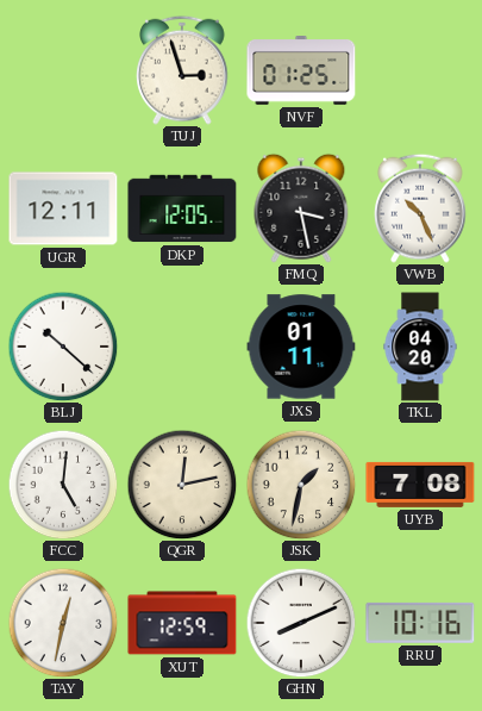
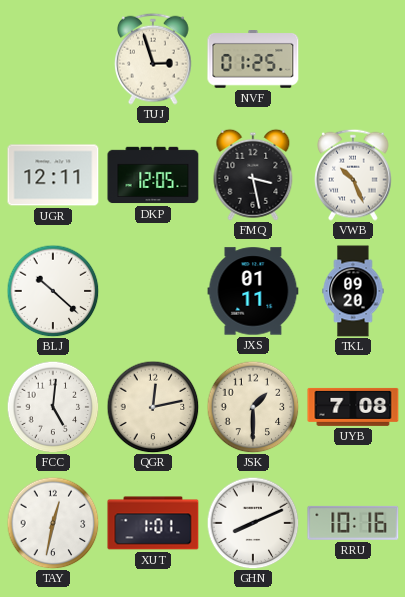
TKL: 04:20 -> 09:20
JSK: 1:32 -> 1:30
XUT: 12:59 -> 1:01
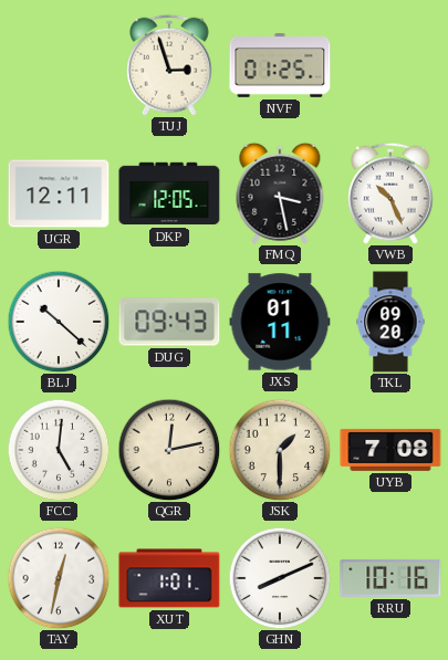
DUG: none -> 09:43
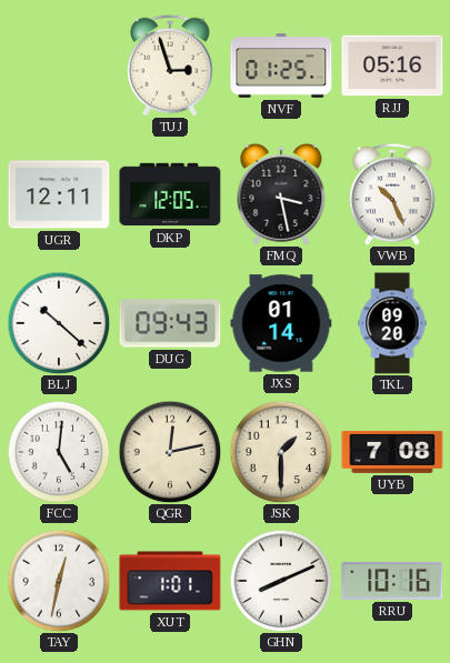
RJJ: none -> 05:16
JXS: 01:11 -> 01:14
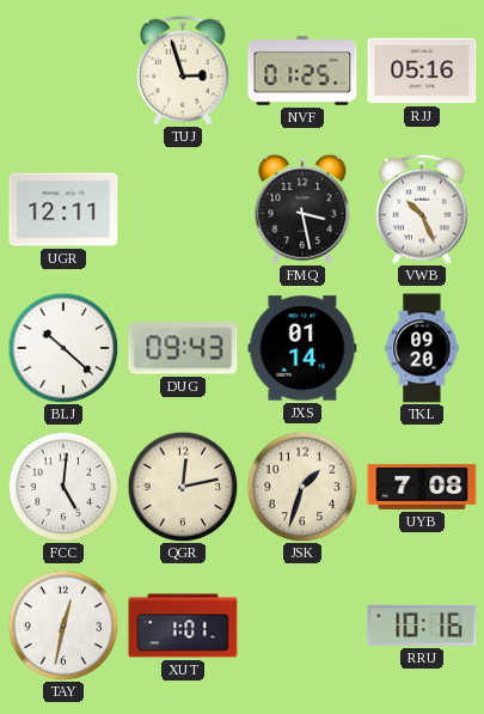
DKP: 12:05 -> none
JSK: 1:30 -> 1:33
GHN: 8:11 -> none
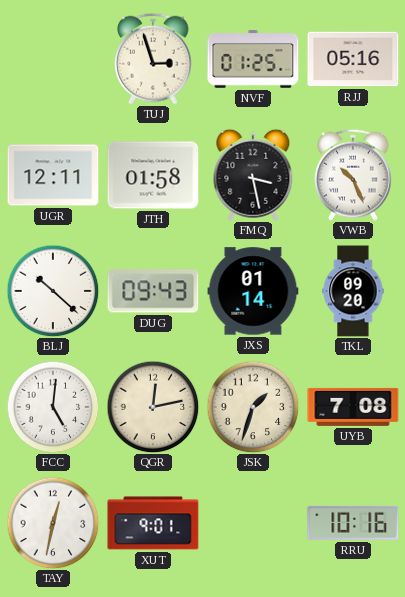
JTH: none -> 01:58
XUT: 1:01 -> 9:01
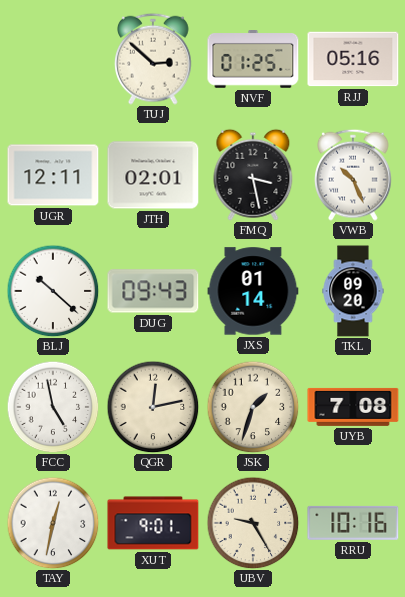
TUJ: 2:57 -> 2:52
JTH: 01:58 -> 02:01
FCC: 5:01 -> 4:58
UBV: none -> 9:25
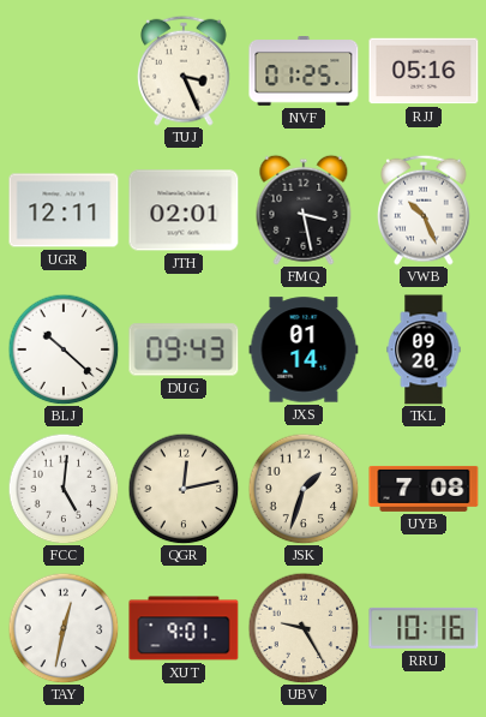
TUJ: 2:52 -> 3:26
FCC: 4:58 -> 5:01
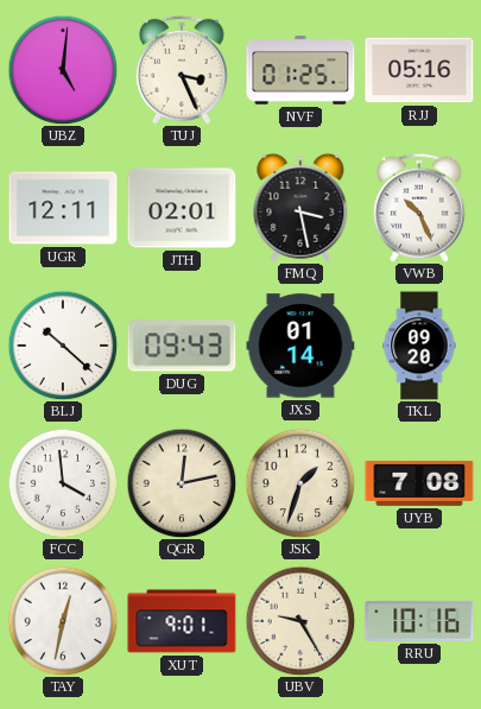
UBZ: none -> 5:01
FCC: 5:01 -> 3:59
